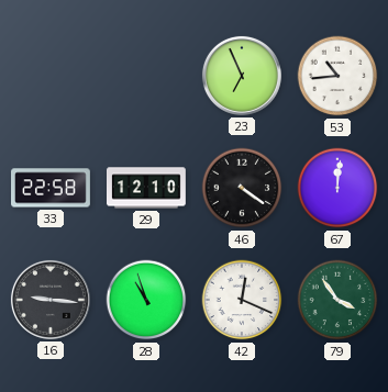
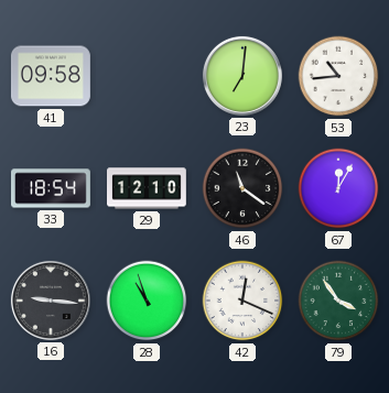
41: none -> 09:58
23: 6:56 -> 7:01
33: 22:58 -> 18:54
46: 4:21 -> 11:21
67: 12:01 -> 12:05
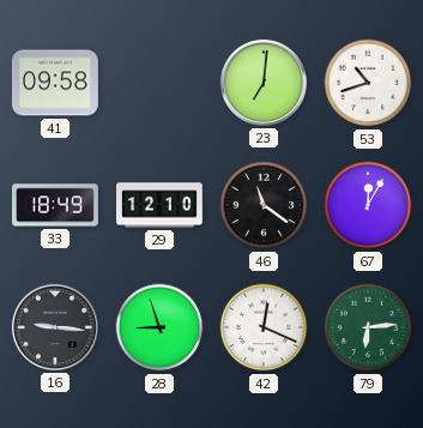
53: 10:44 -> 10:42
33: 18:54 -> 18:49
28: 10:57 -> 8:57
79: 3:54 -> 6:14
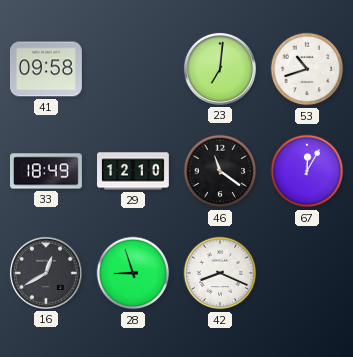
16: 9:16 -> 12:40
42: 12:19 -> 8:19
79: 6:14 -> none
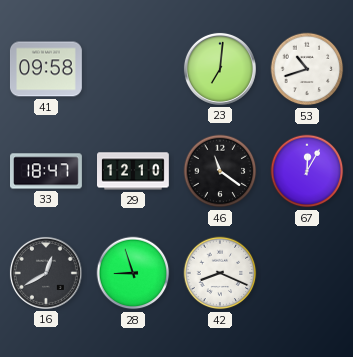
33: 18:49 -> 18:47
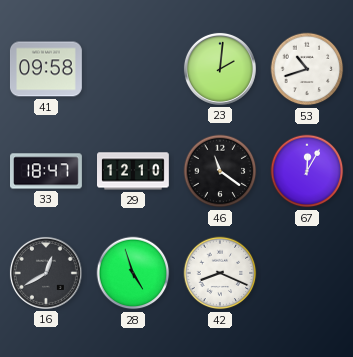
23: 7:01 -> 2:01
28: 8:57 -> 4:57
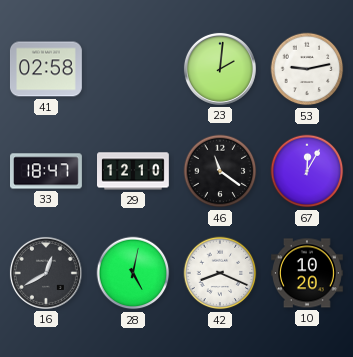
41: 09:58 -> 02:58
53: 10:42 -> 9:13
28: 4:57 -> 5:02
10: none -> 10:20
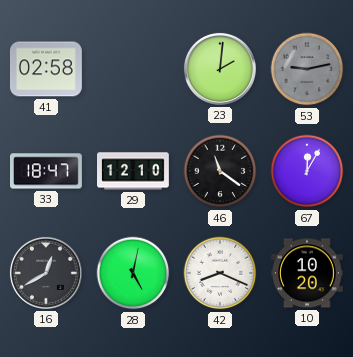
53 dial: white -> grey
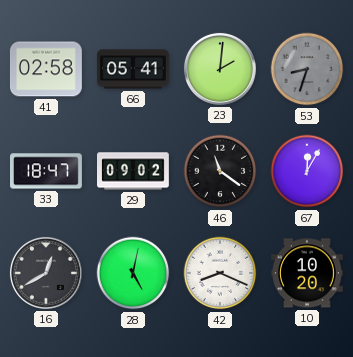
66: none -> 05:41
53: 9:13 -> 8:33
29: 12:10 -> 09:02
